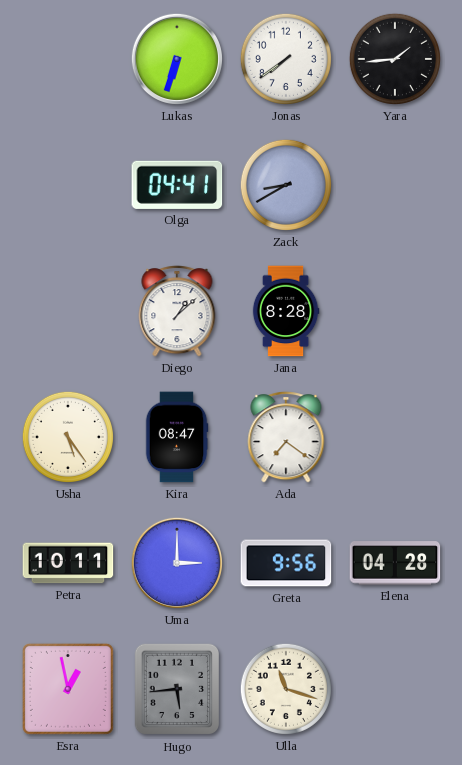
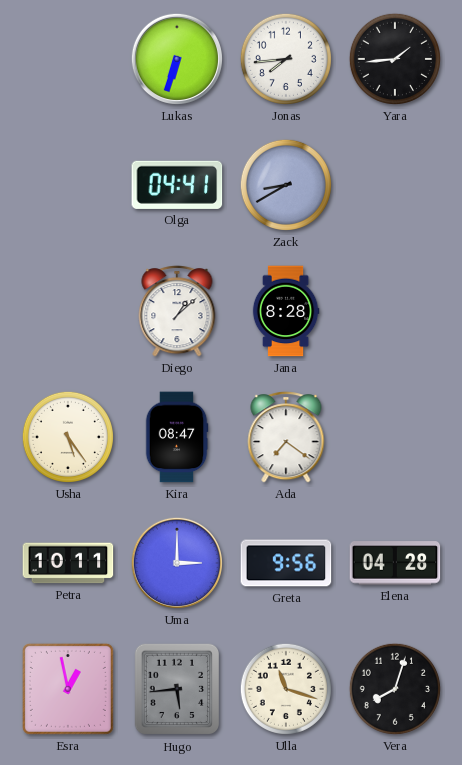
Jonas: 7:39 -> 7:44
Vera: none -> 8:03
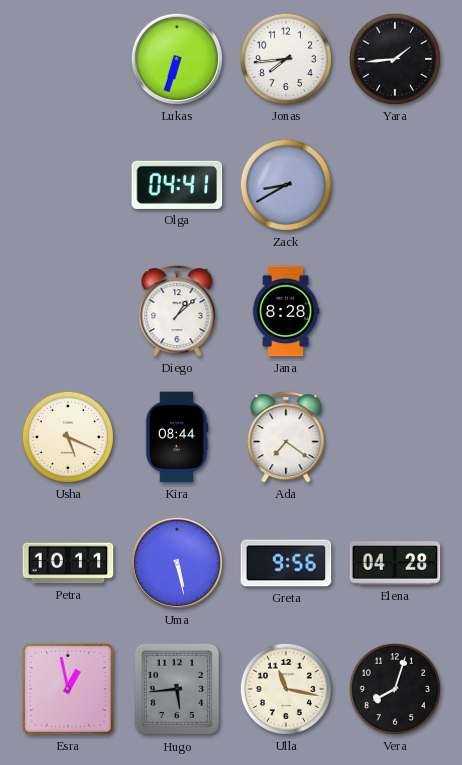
Usha: 5:24 -> 5:19
Kira: 08:47 -> 08:44
Uma: 3:00 -> 5:28
Ulla: 11:18 -> 11:17
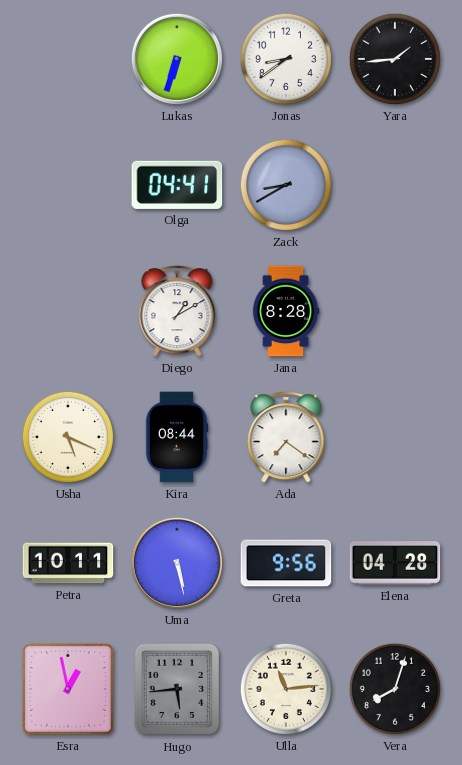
Jonas: 7:44 -> 8:39
Diego: 1:08 -> 1:10
Ulla: 11:17 -> 11:14
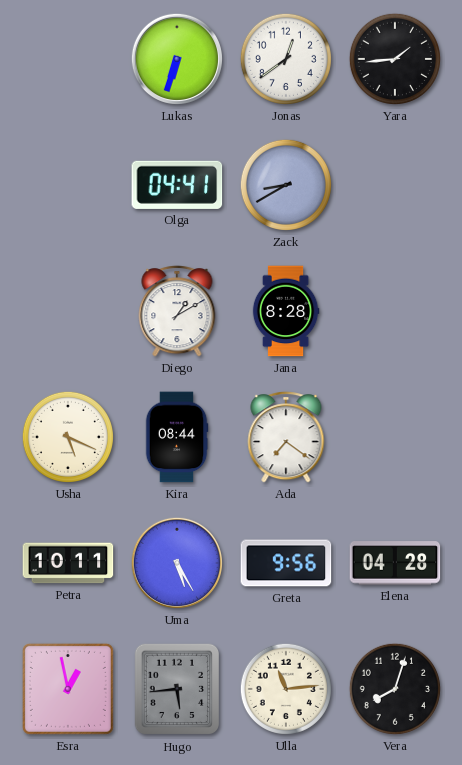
Jonas: 8:39 -> 12:39
Uma: 5:28 -> 5:25
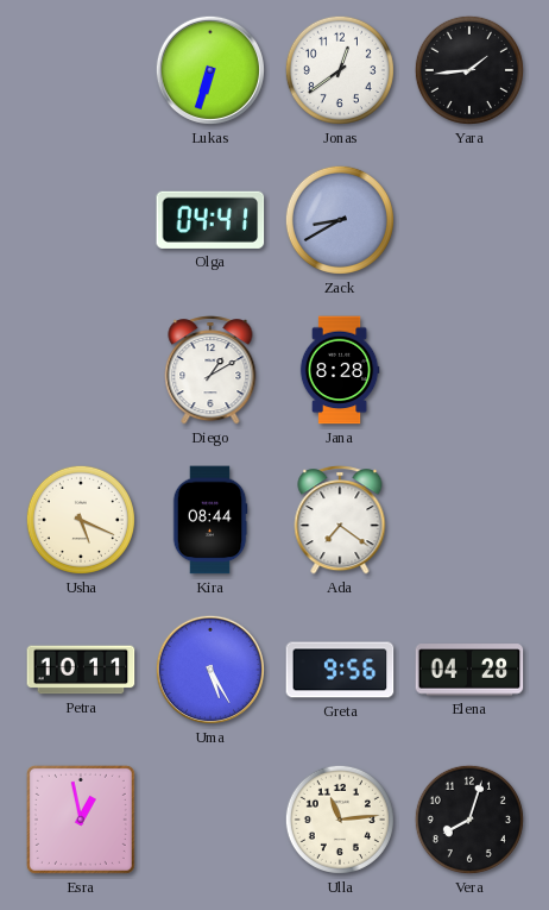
Hugo: 5:44 -> none
